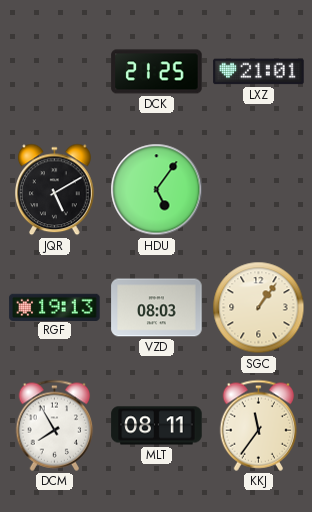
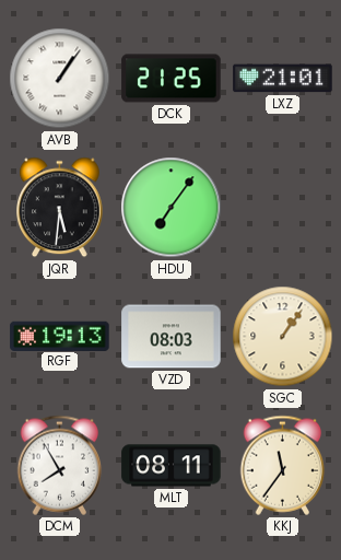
AVB: none -> 1:06
JQR: 5:10 -> 5:31
HDU: 5:06 -> 7:06
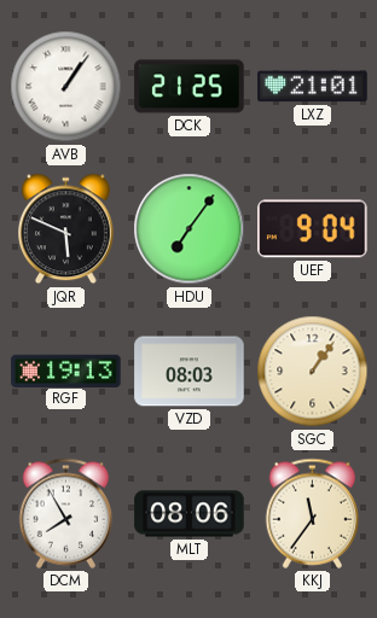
JQR: 5:31 -> 5:49
UEF: none -> 9:04
MLT: 08:11 -> 08:06
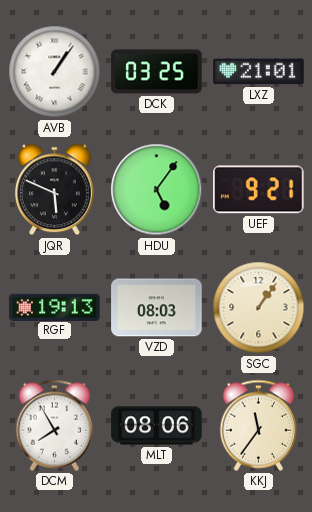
DCK: 21:25 -> 03:25
HDU: 7:06 -> 5:06
UEF: 9:04 -> 9:21
